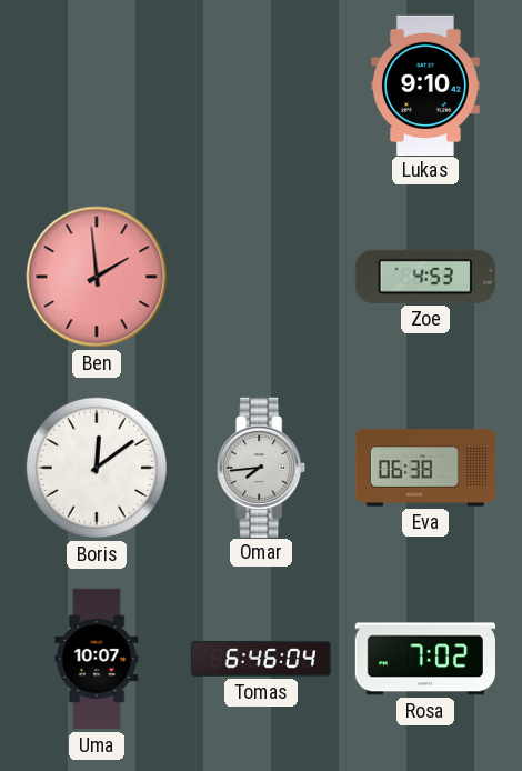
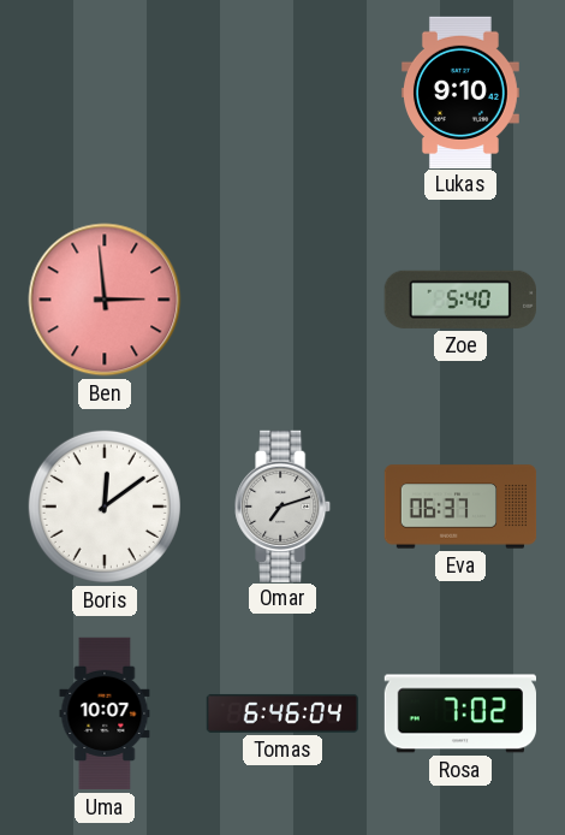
Ben: 1:59 -> 2:59
Zoe: 4:53 -> 5:40
Omar: 7:44 -> 7:12
Eva: 06:38 -> 06:37
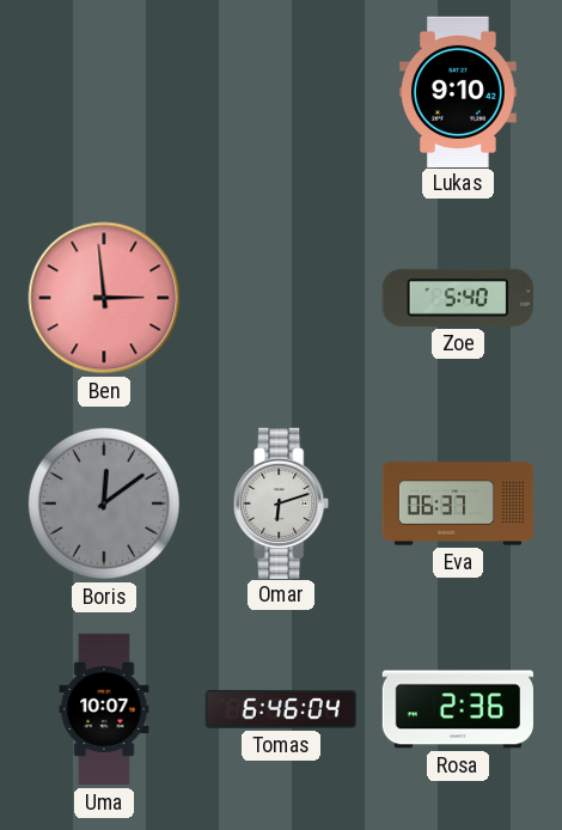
Boris dial: white -> grey
Omar: 7:12 -> 6:12
Rosa: 7:02 -> 2:36
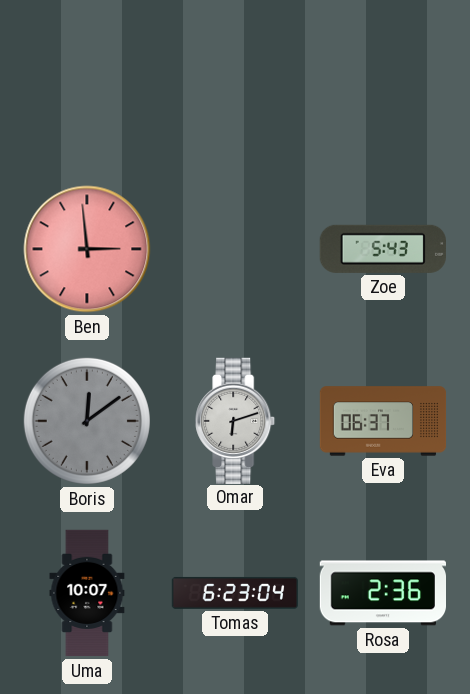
Lukas: 9:10 -> none
Zoe: 5:40 -> 5:43
Tomas: 6:46 -> 6:23
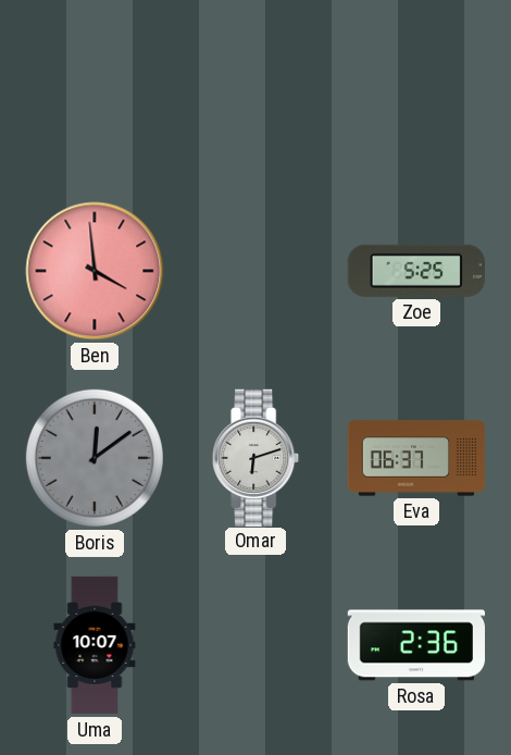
Ben: 2:59 -> 3:59
Zoe: 5:43 -> 5:25
Tomas: 6:23 -> none
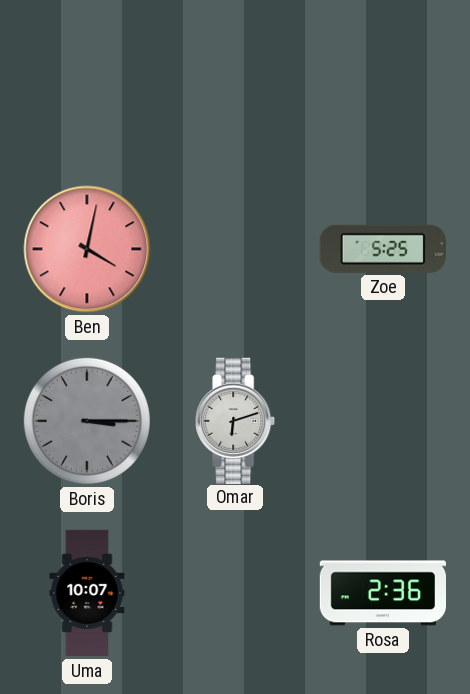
Ben: 3:59 -> 4:02
Boris: 12:09 -> 3:15
Eva: 06:37 -> none
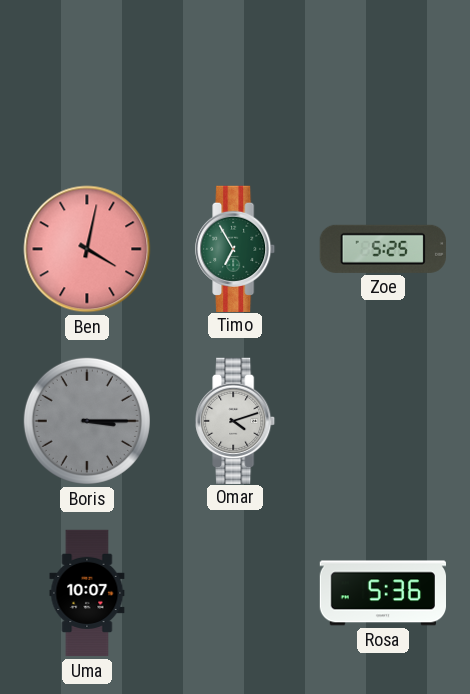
Timo: none -> 6:55
Omar: 6:12 -> 4:12
Rosa: 2:36 -> 5:36
